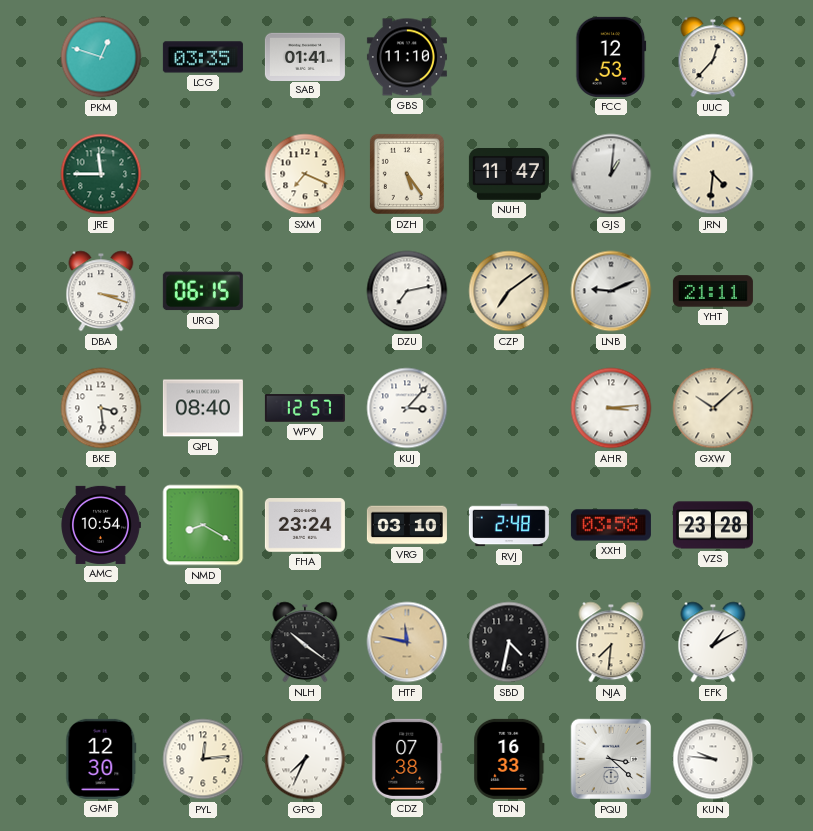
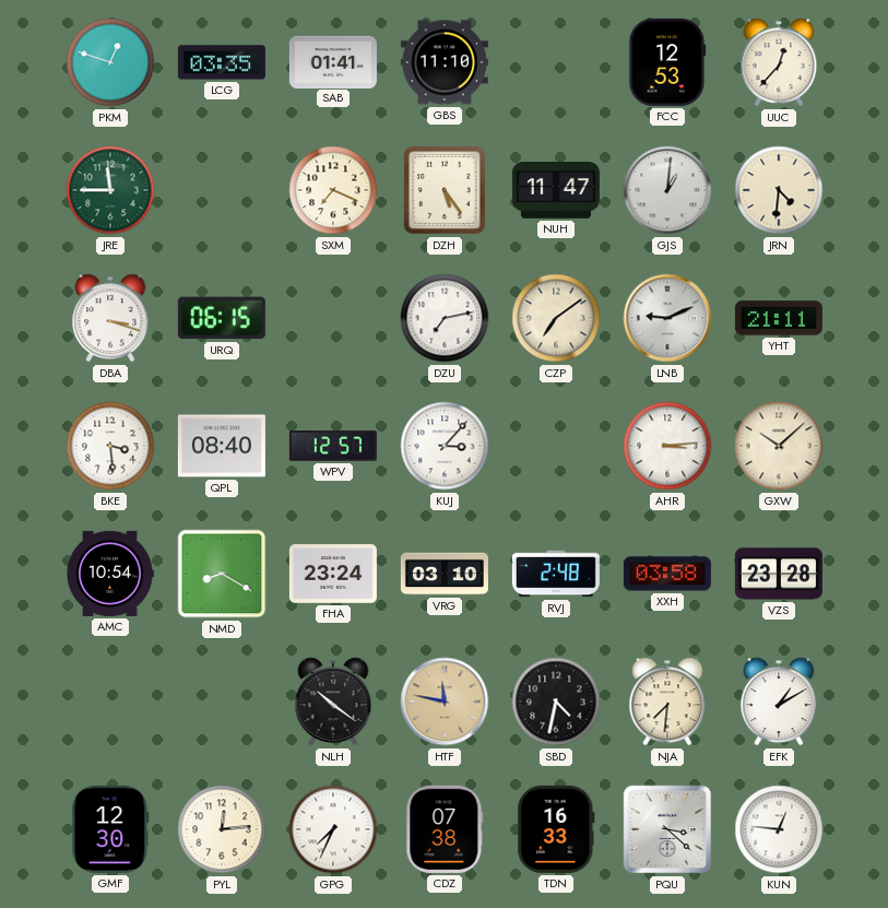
KUN: 9:46 -> 12:46
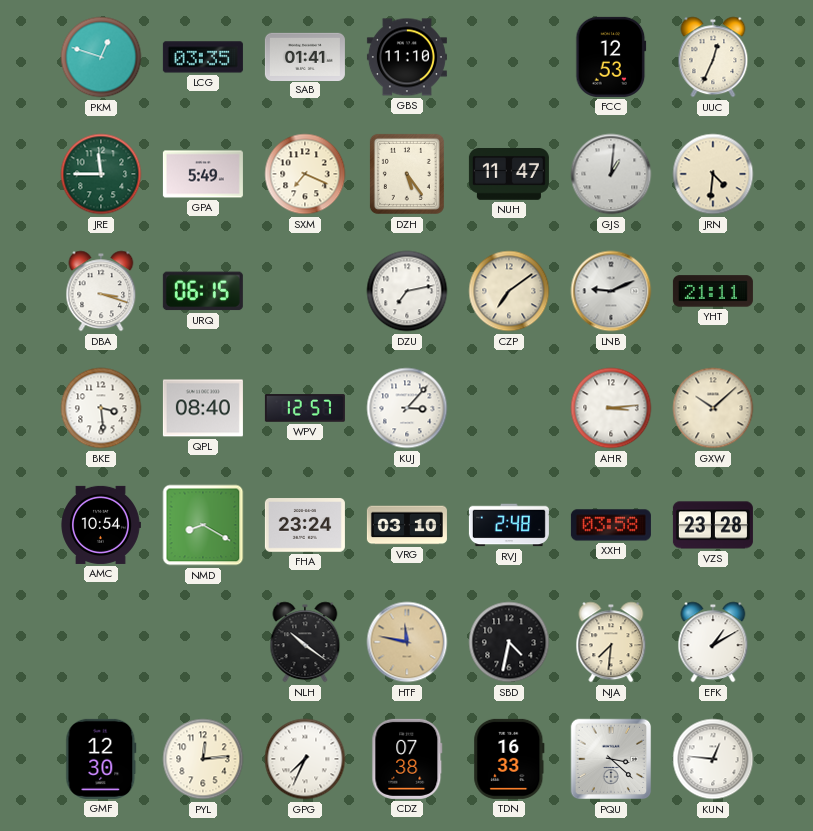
UUC: 12:37 -> 12:34
GPA: none -> 5:49
